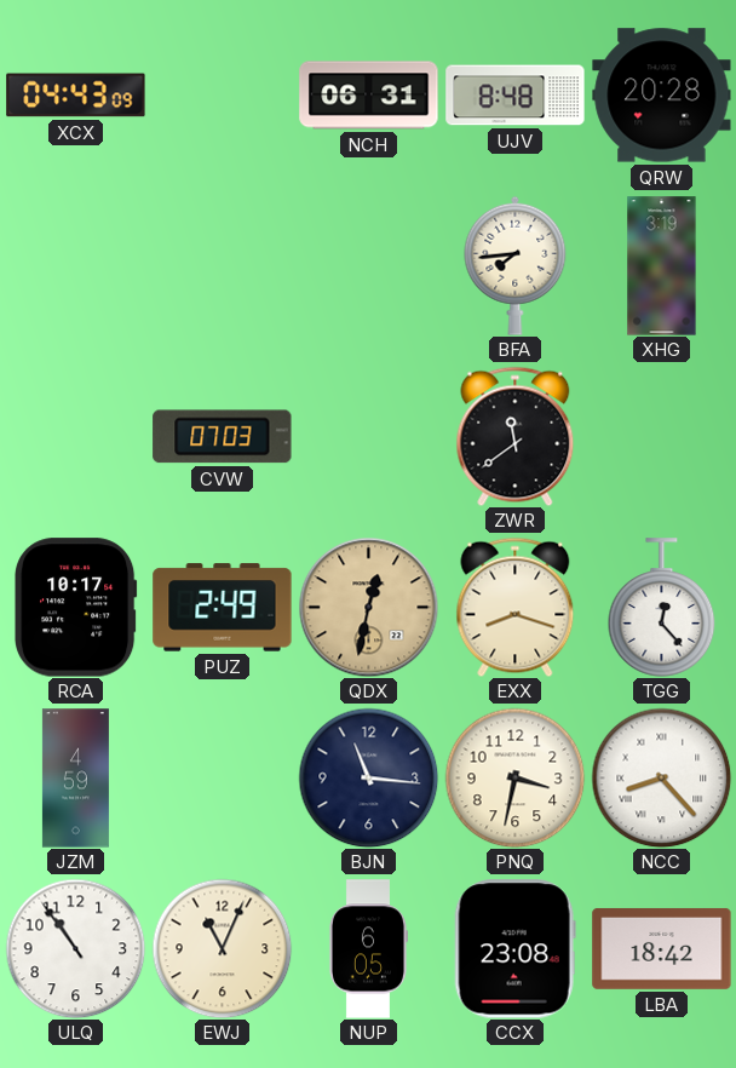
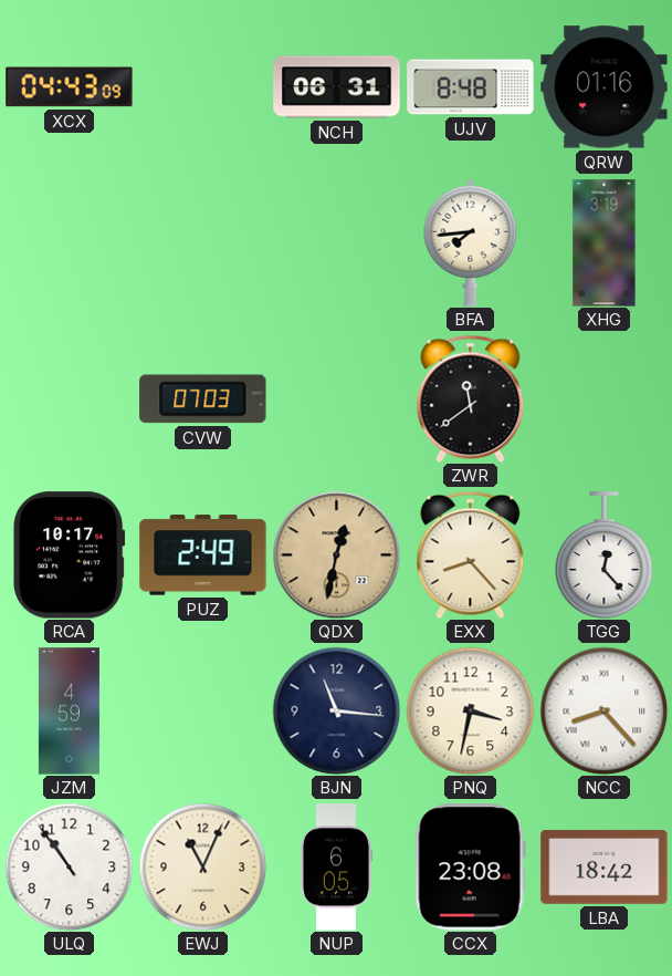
QRW: 20:28 -> 01:16
EXX: 8:18 -> 8:23
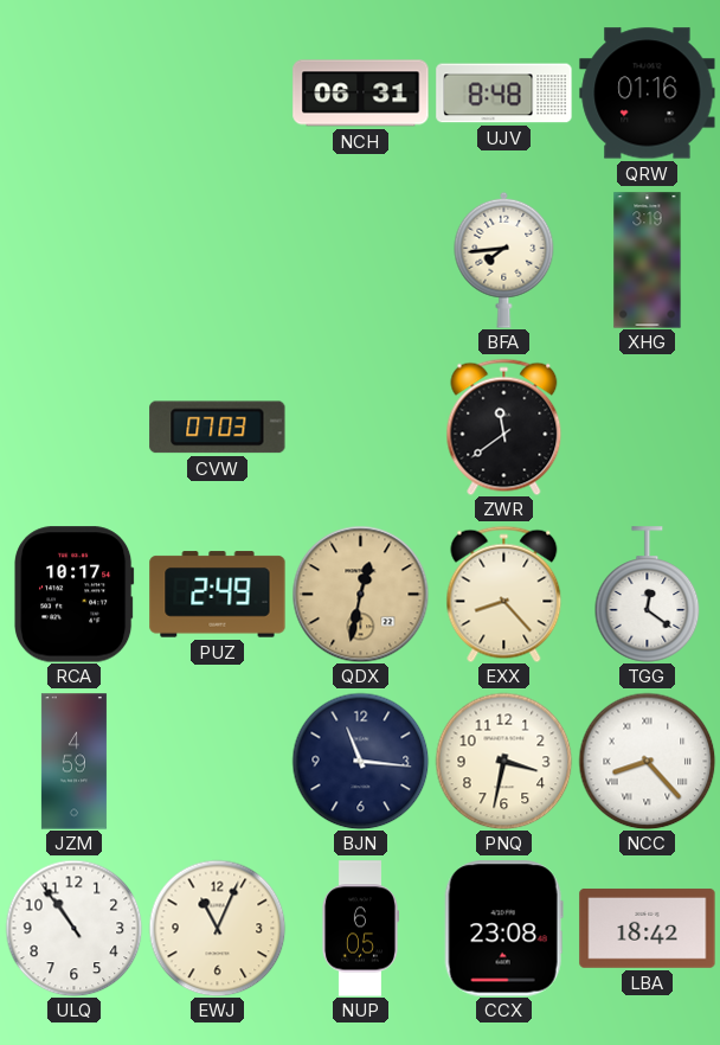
XCX: 04:43 -> none
TGG: 12:23 -> 12:21
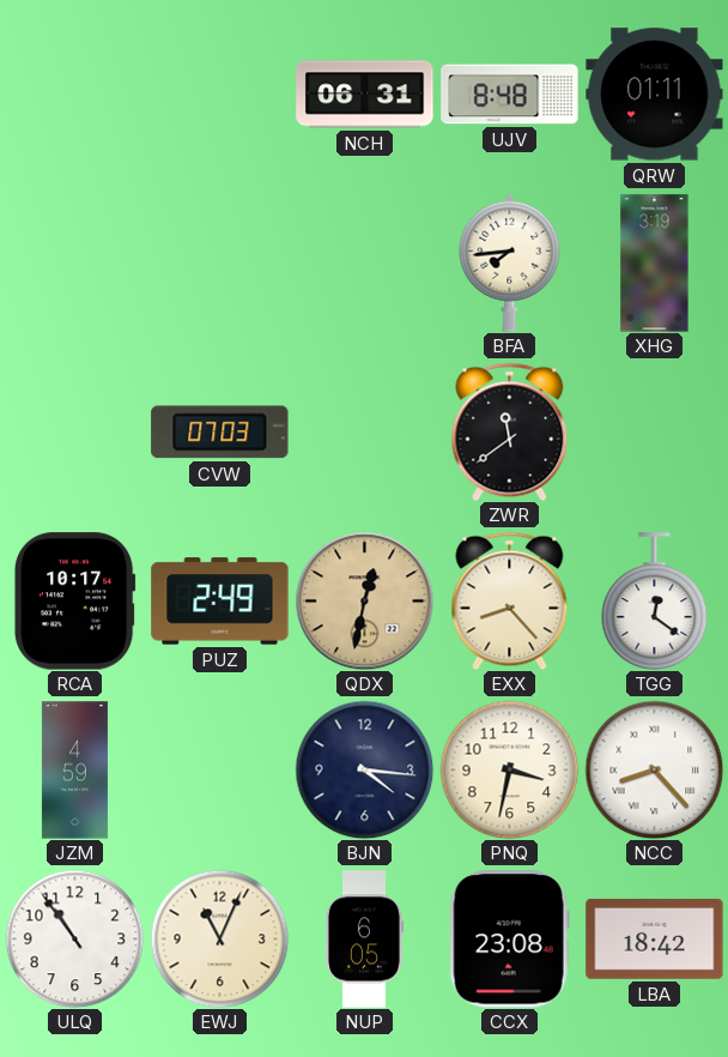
QRW: 01:16 -> 01:11
BJN: 11:16 -> 4:16
